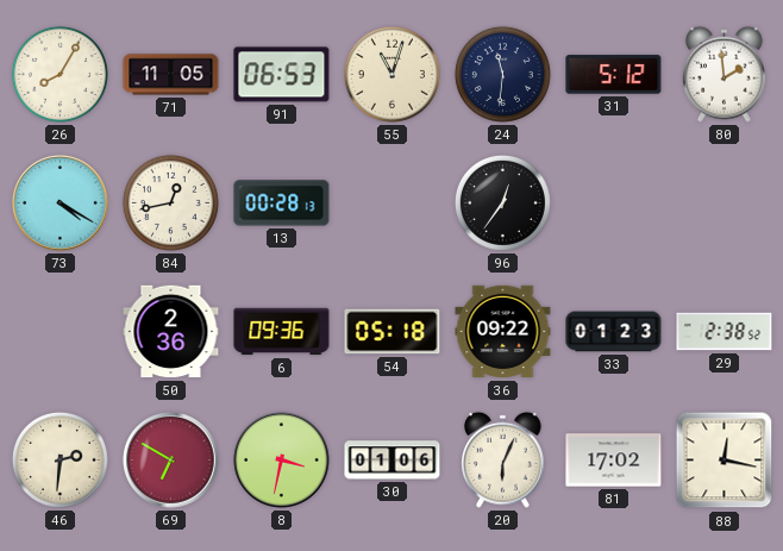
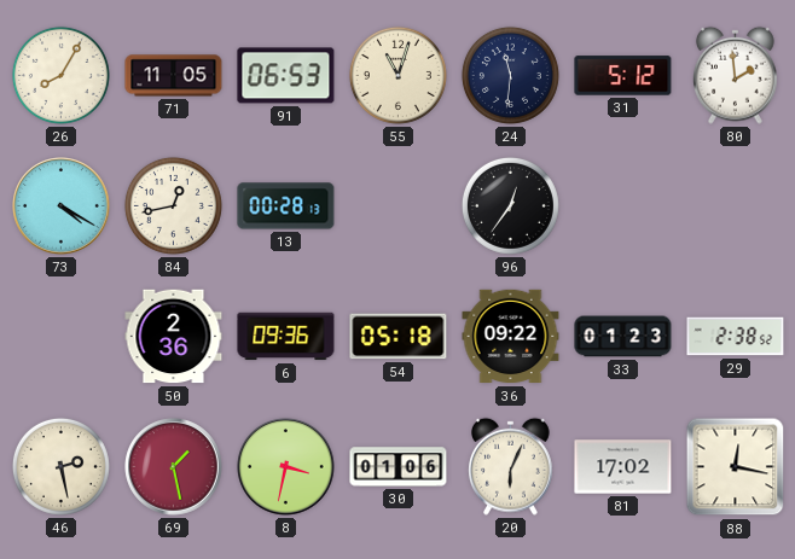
46: 2:31 -> 2:28
69: 6:50 -> 1:28
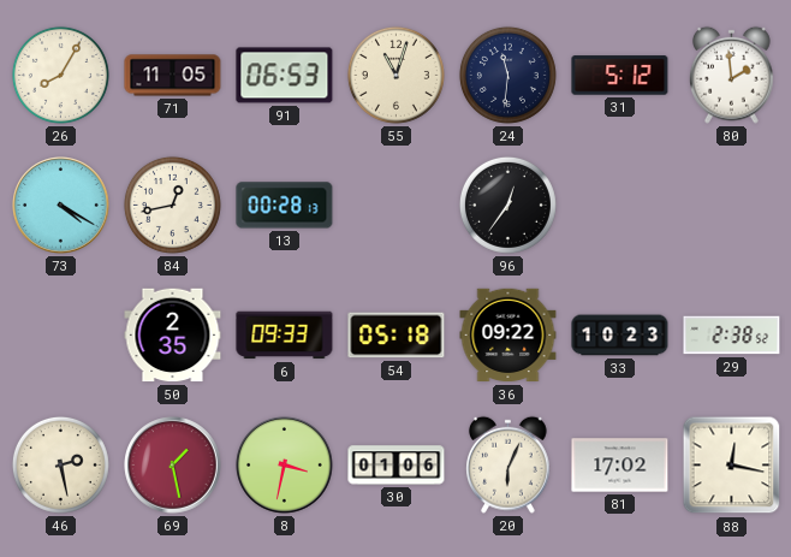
50: 2:36 -> 2:35
6: 09:36 -> 09:33
33: 01:23 -> 10:23
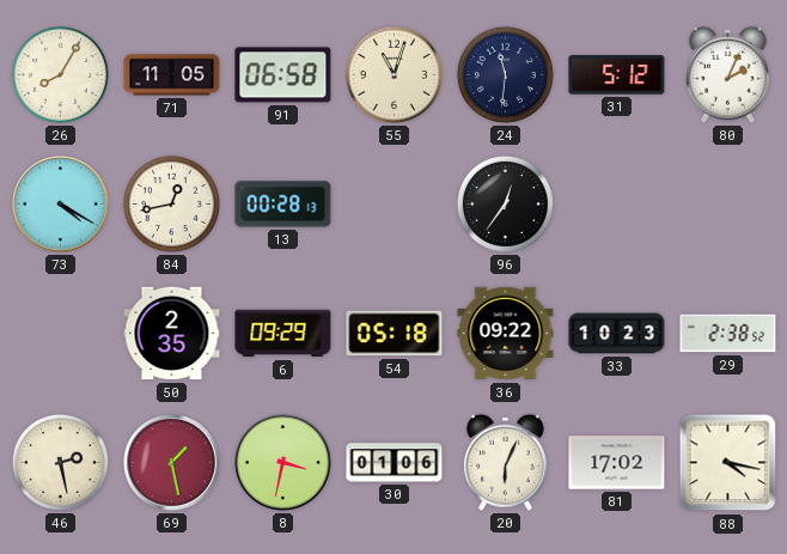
91: 06:53 -> 06:58
80: 1:59 -> 2:04
6: 09:33 -> 09:29
88: 12:17 -> 4:17
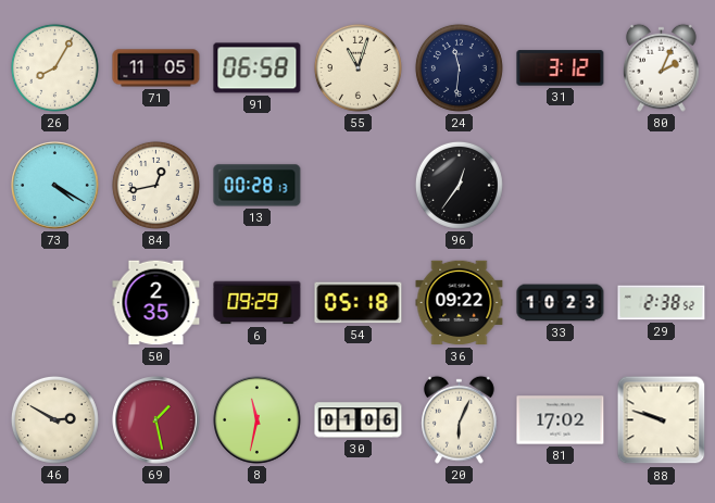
31: 5:12 -> 3:12
46: 2:28 -> 2:50
8: 3:32 -> 11:32
88: 4:17 -> 9:48
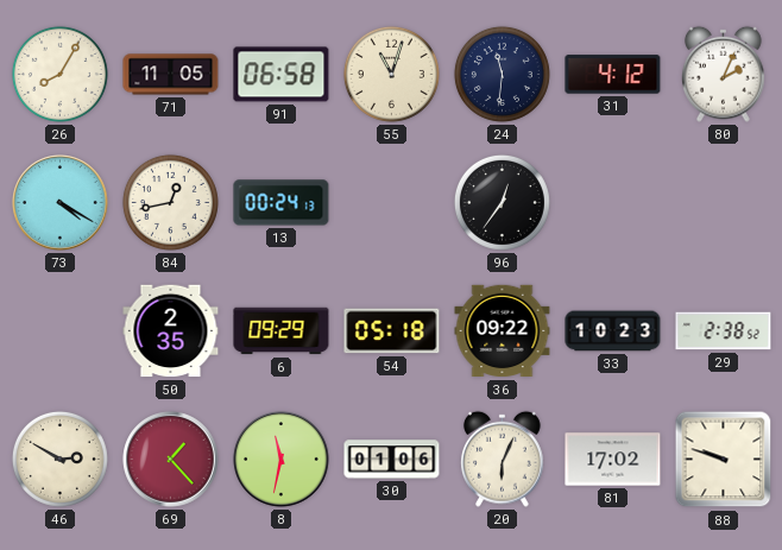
31: 3:12 -> 4:12
13: 00:28 -> 00:24
69: 1:28 -> 1:23
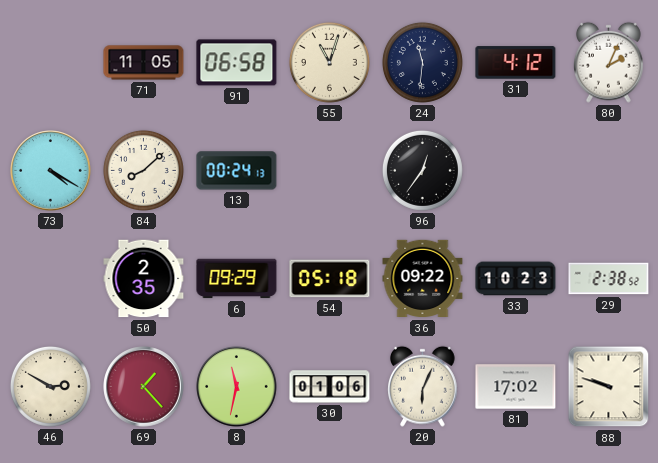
26: 8:05 -> none
84: 12:43 -> 8:08
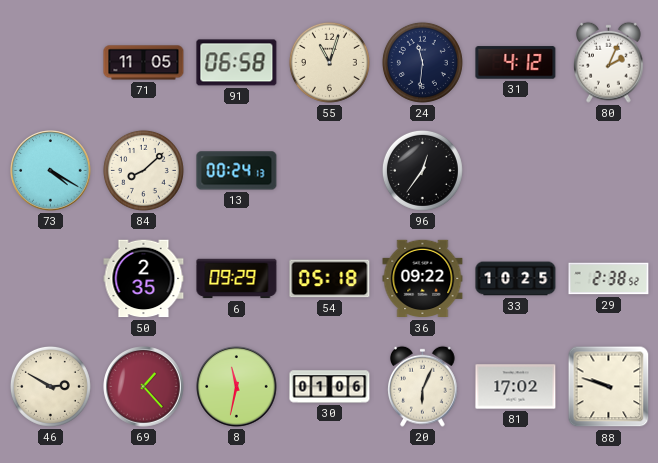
33: 10:23 -> 10:25
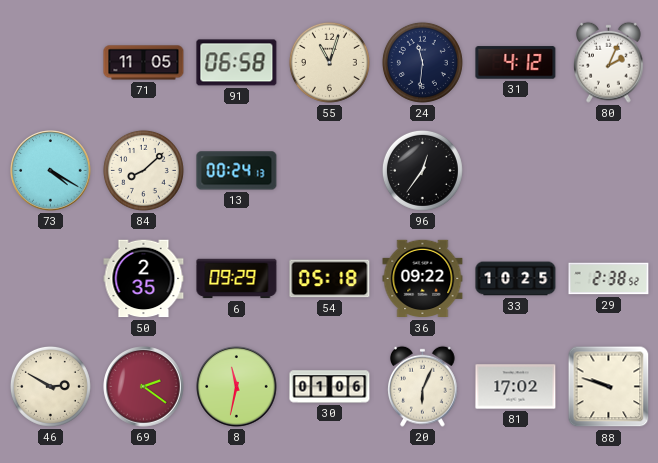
69: 1:23 -> 2:21
